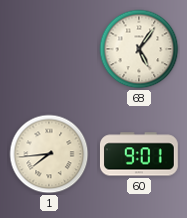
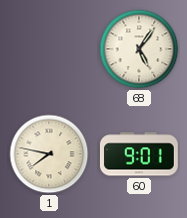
1: 7:44 -> 7:47
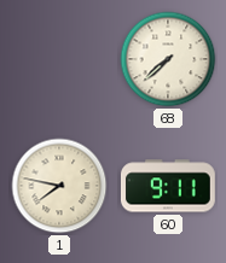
68: 5:06 -> 7:38
60: 9:01 -> 9:11
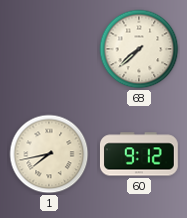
1: 7:47 -> 7:43
60: 9:11 -> 9:12
